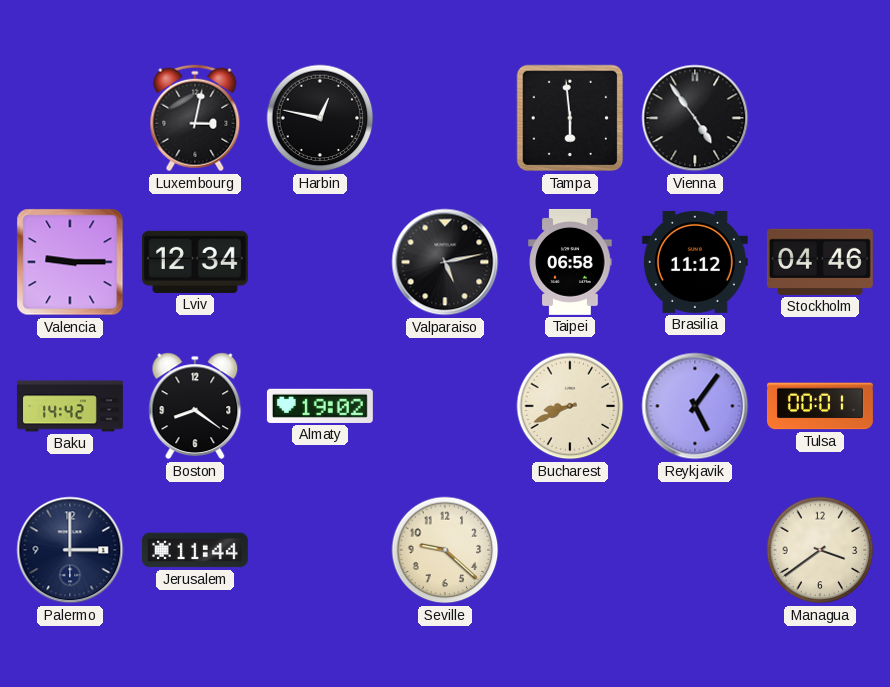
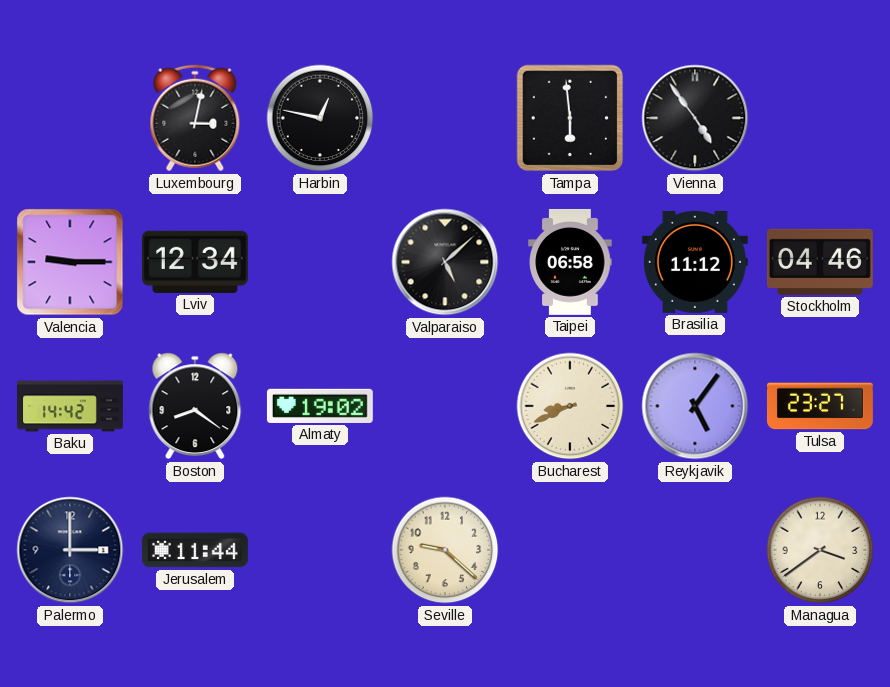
Valparaiso: 5:13 -> 5:08
Tulsa: 00:01 -> 23:27
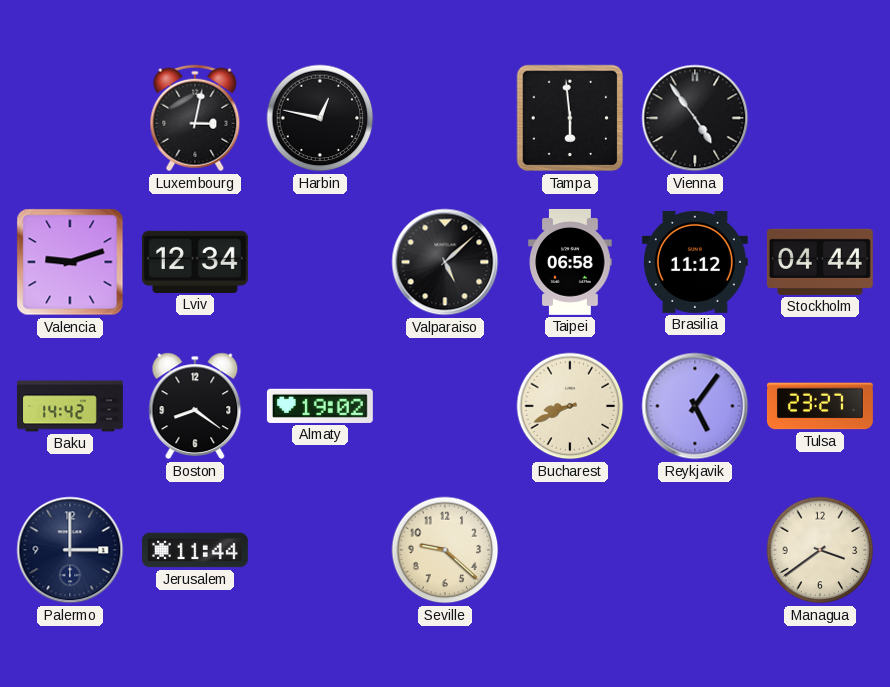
Valencia: 9:15 -> 9:12
Stockholm: 04:46 -> 04:44
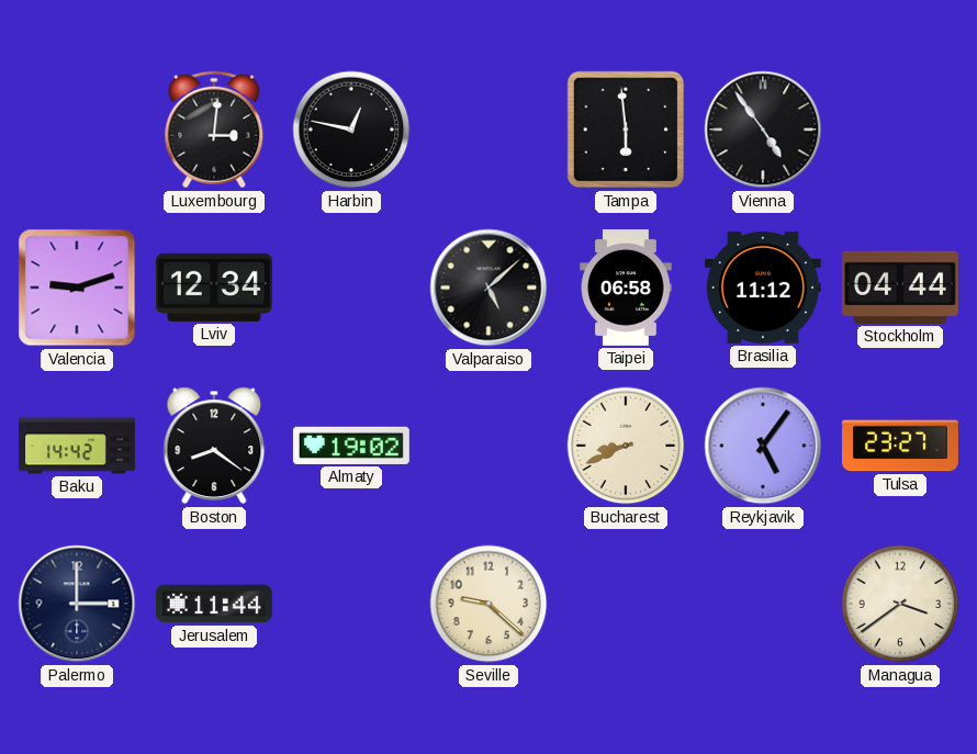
Luxembourg: 3:02 -> 3:01
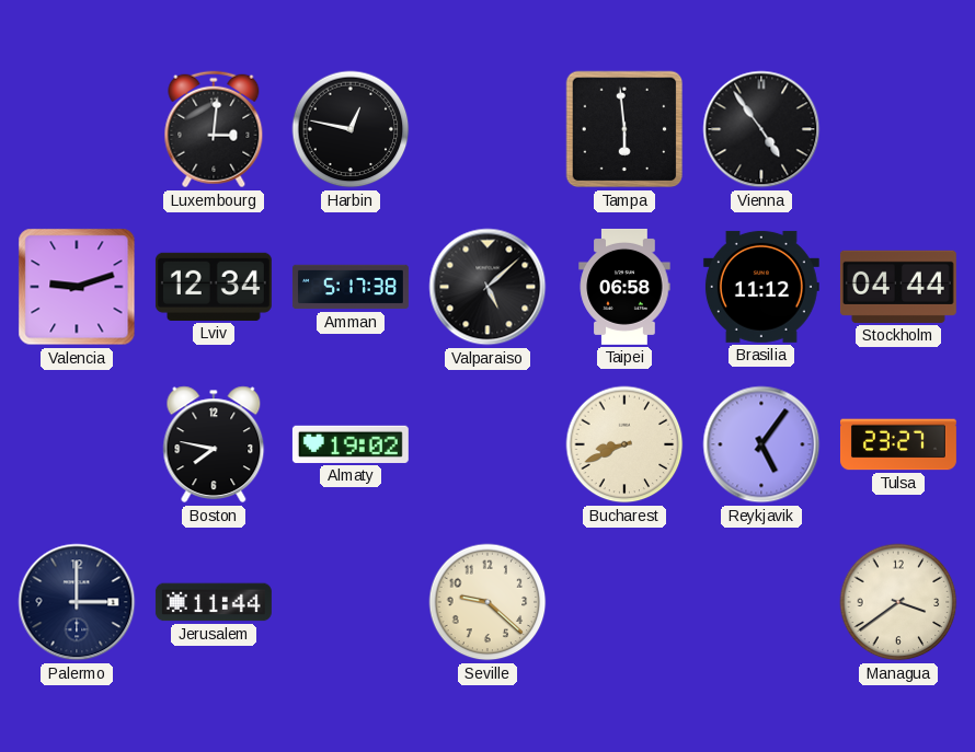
Amman: none -> 5:17
Baku: 14:42 -> none
Boston: 8:21 -> 7:47
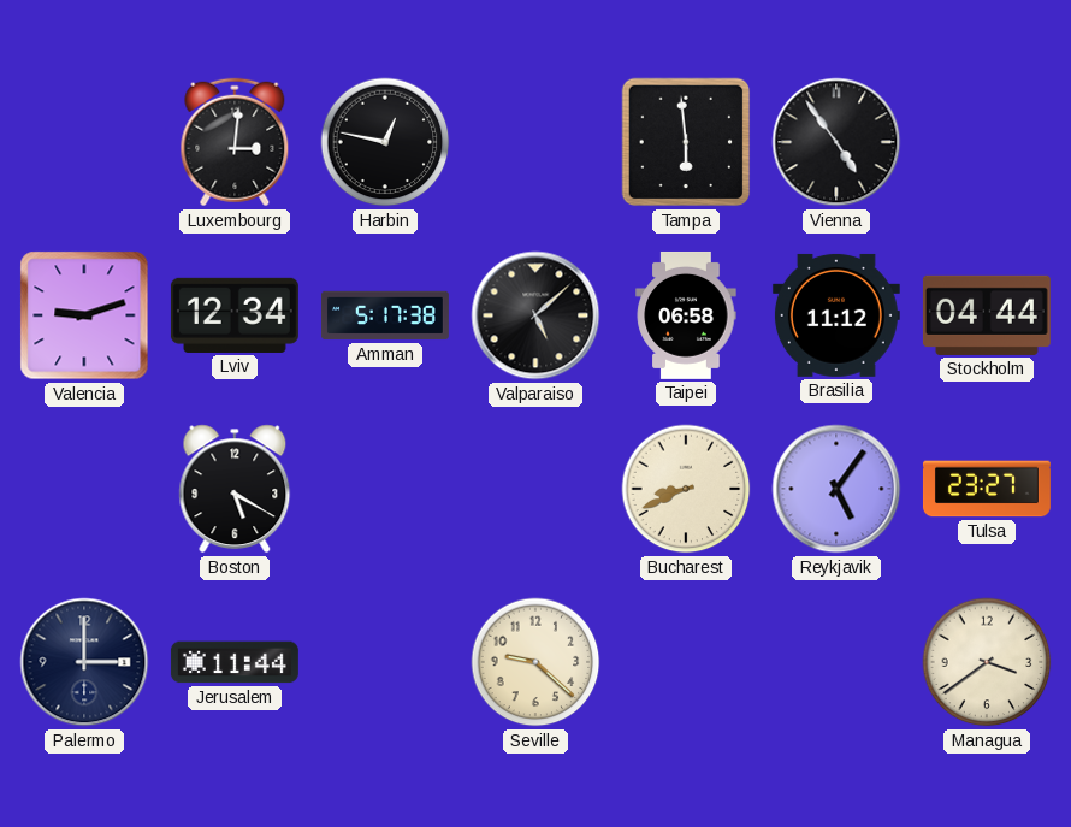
Boston: 7:47 -> 5:20
Almaty: 19:02 -> none
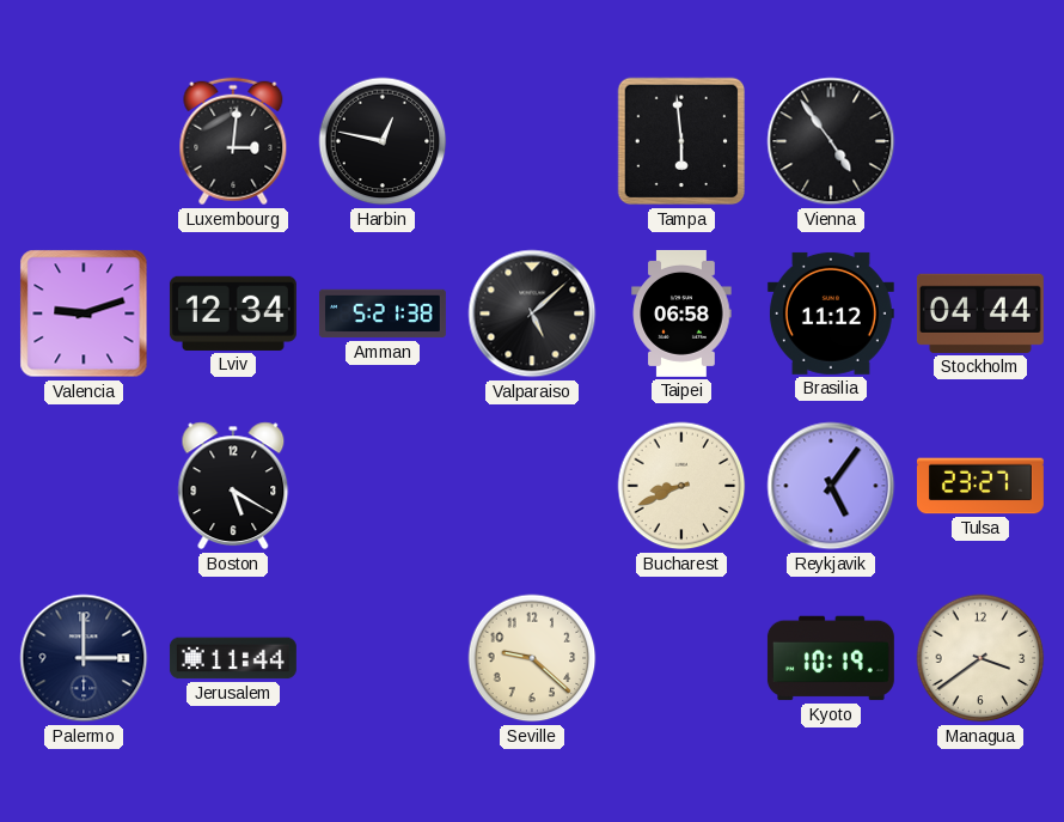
Amman: 5:17 -> 5:21
Kyoto: none -> 10:19
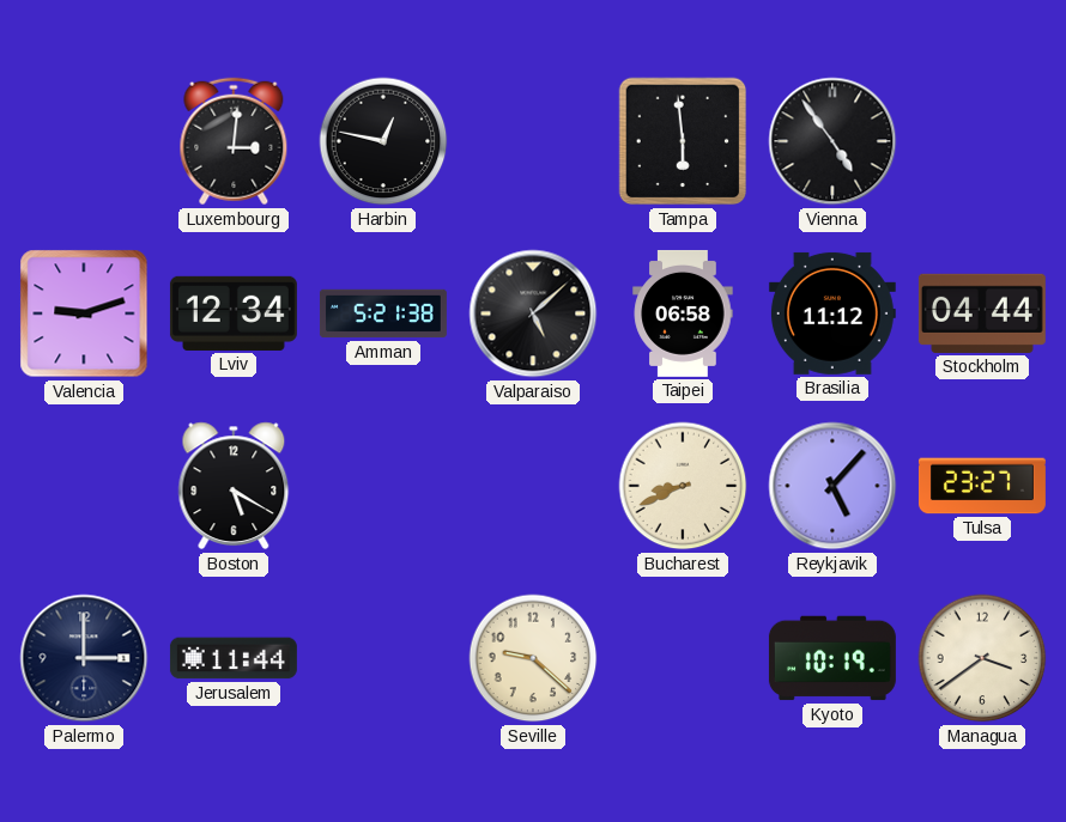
Reykjavik: 5:06 -> 5:07
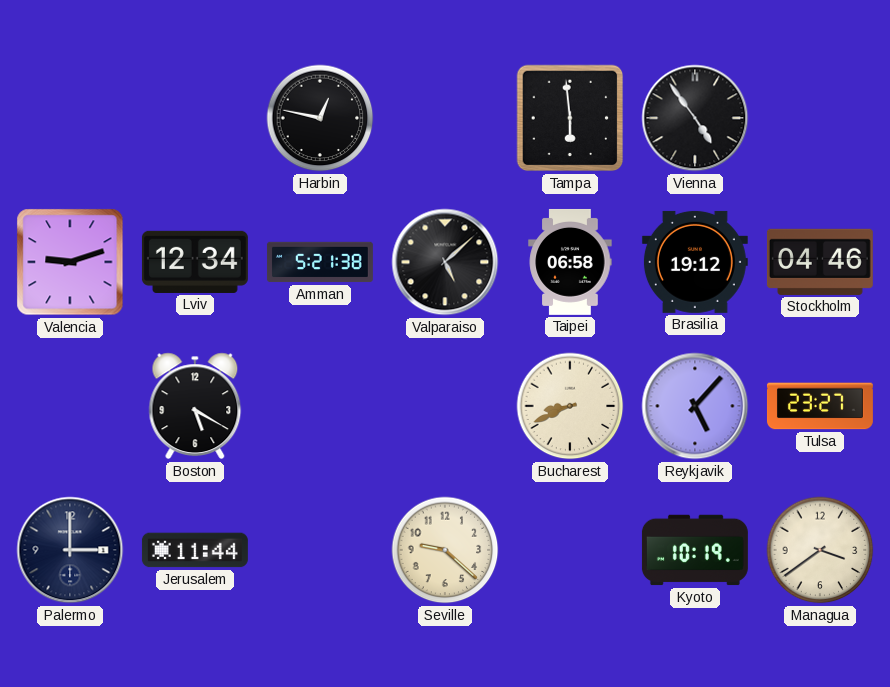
Luxembourg: 3:01 -> none
Brasilia: 11:12 -> 19:12
Stockholm: 04:44 -> 04:46
